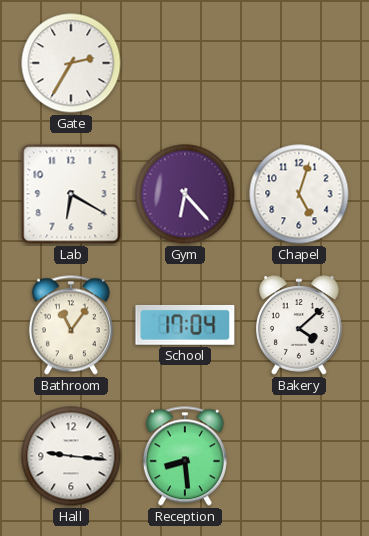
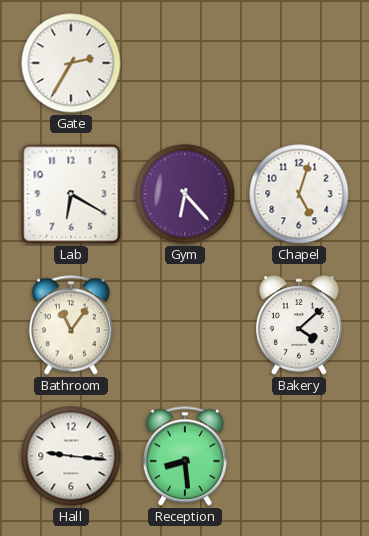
School: 17:04 -> none
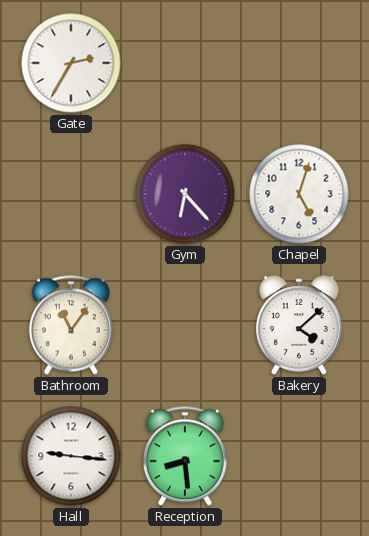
Lab: 6:20 -> none
